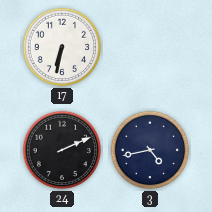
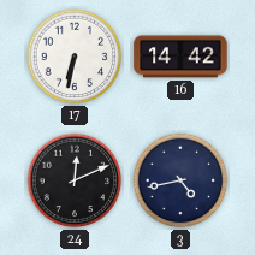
16: none -> 14:42
24: 2:11 -> 12:11
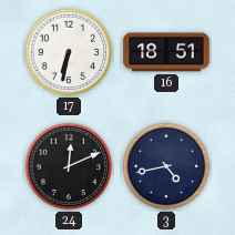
16: 14:42 -> 18:51
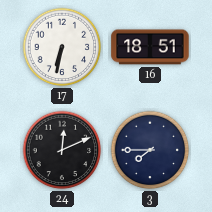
3: 4:43 -> 7:45
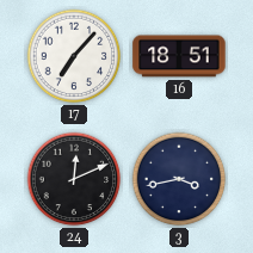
17: 6:32 -> 7:07
3: 7:45 -> 3:43
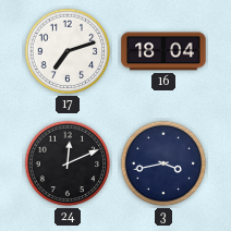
17: 7:07 -> 7:12
16: 18:51 -> 18:04
